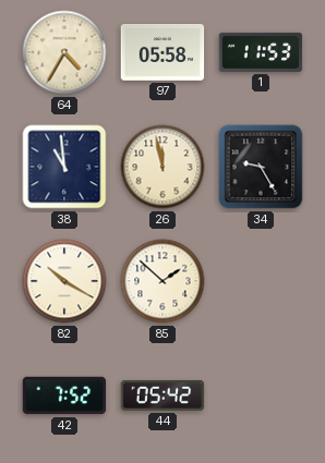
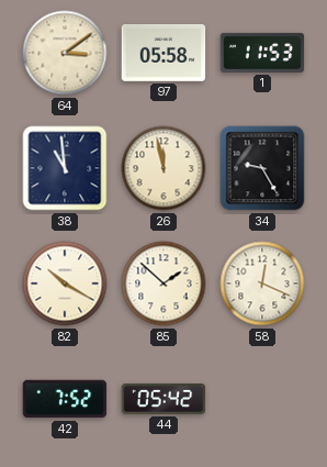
64: 4:35 -> 3:09
58: none -> 12:19
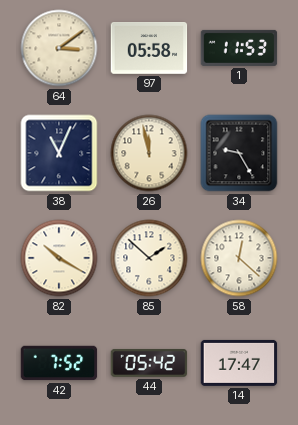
38: 10:59 -> 11:04
58: 12:19 -> 12:22
14: none -> 17:47
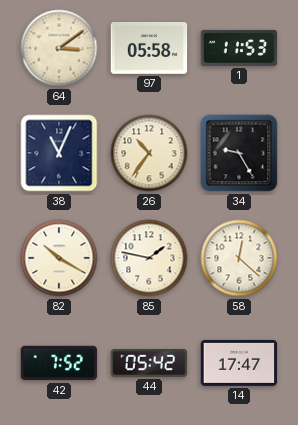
26: 11:58 -> 10:36
85: 1:52 -> 1:47
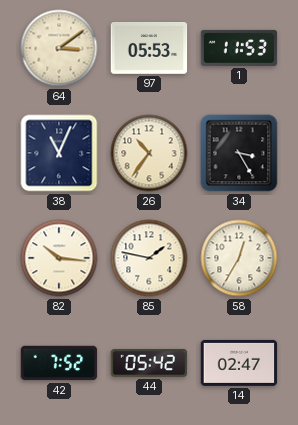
97: 05:58 -> 05:53
34: 9:25 -> 3:25
82: 10:20 -> 10:16
58: 12:22 -> 12:35
14: 17:47 -> 02:47
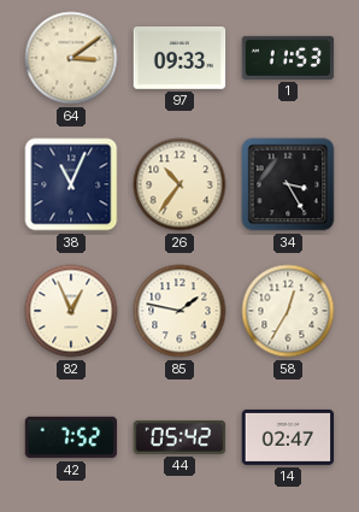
97: 05:53 -> 09:33
82: 10:16 -> 12:56
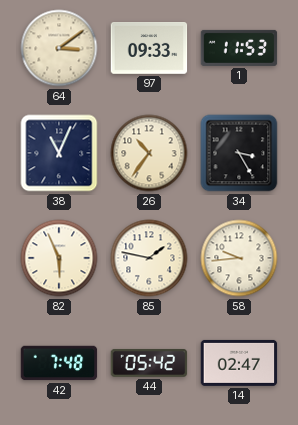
82: 12:56 -> 5:56
58: 12:35 -> 9:44
42: 7:52 -> 7:48
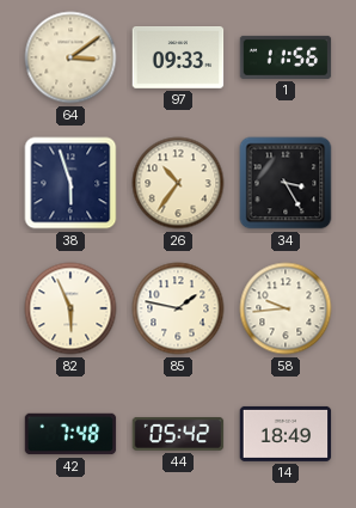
1: 11:53 -> 11:56
38: 11:04 -> 5:57
14: 02:47 -> 18:49
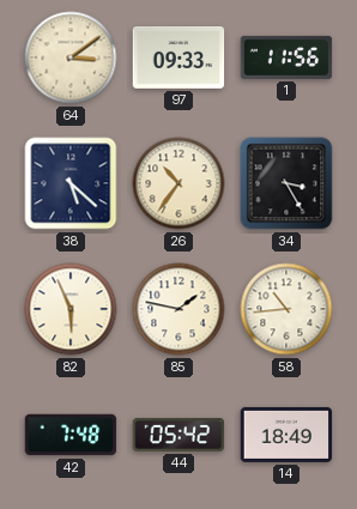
38: 5:57 -> 5:22
58: 9:44 -> 10:44
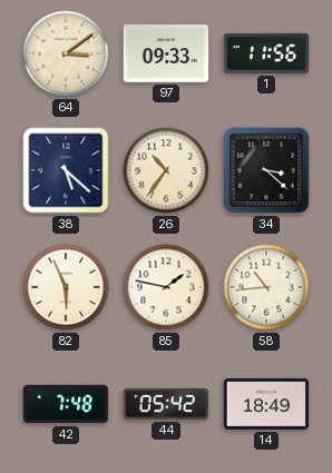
34: 3:25 -> 3:22
